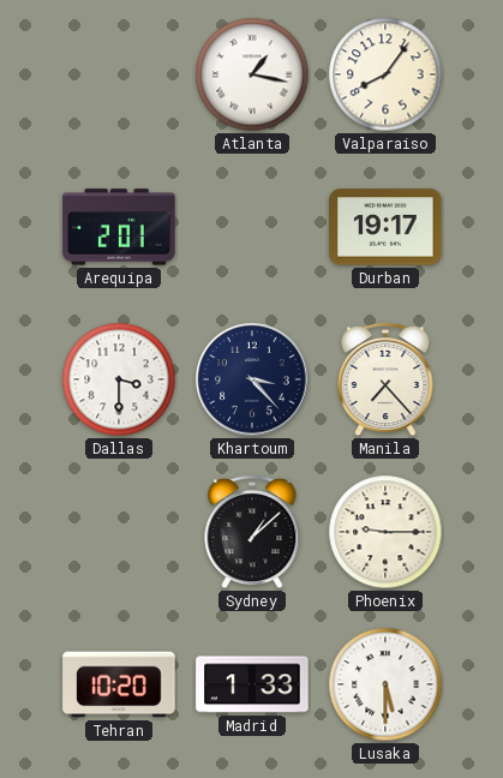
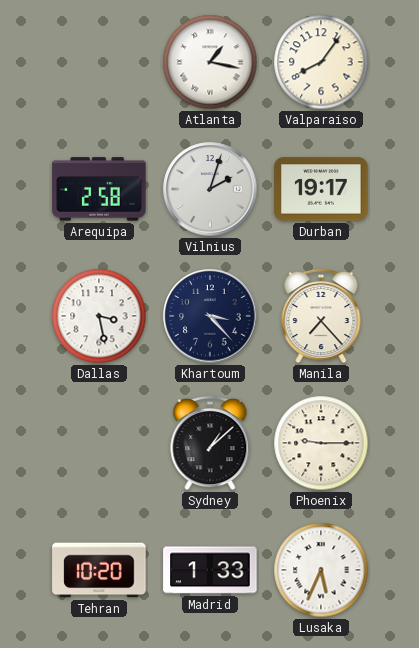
Arequipa: 2:01 -> 2:58
Vilnius: none -> 2:03
Dallas: 3:30 -> 3:28
Lusaka: 5:30 -> 5:34
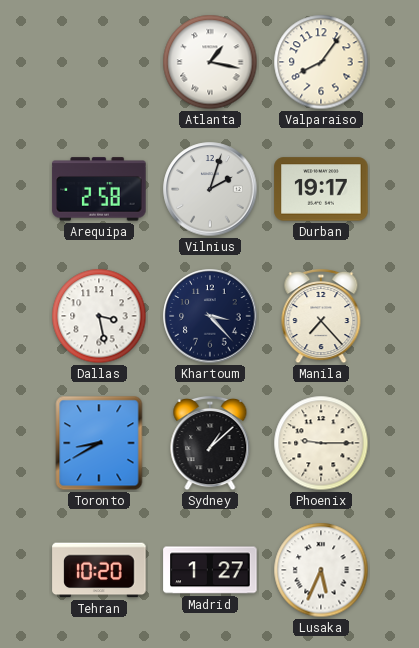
Toronto: none -> 8:40
Madrid: 1:33 -> 1:27
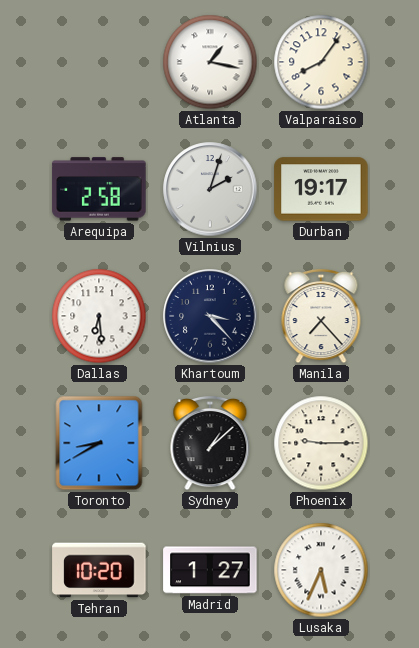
Dallas: 3:28 -> 6:29
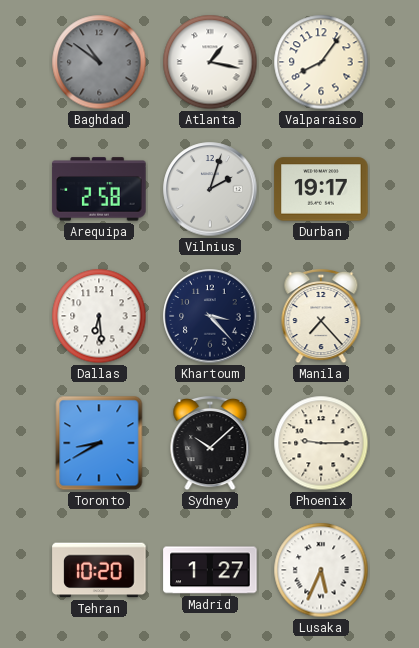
Baghdad: none -> 10:51
Sydney: 1:08 -> 10:08
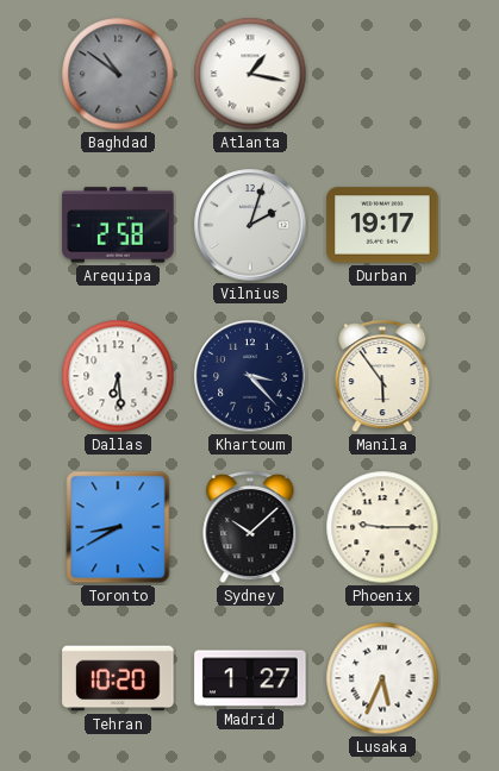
Valparaiso: 8:06 -> none
Manila: 7:23 -> 5:54
